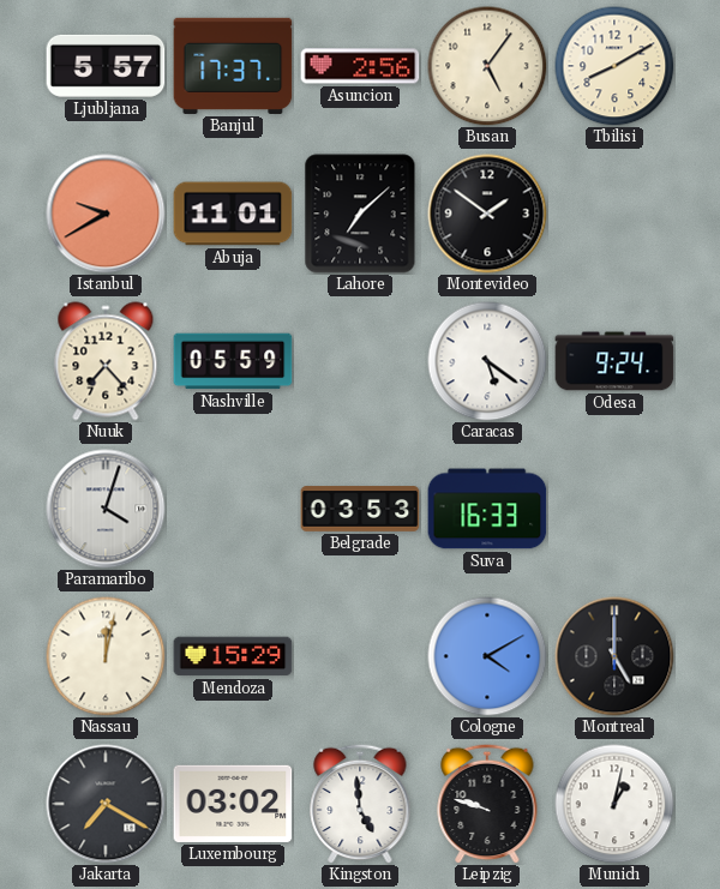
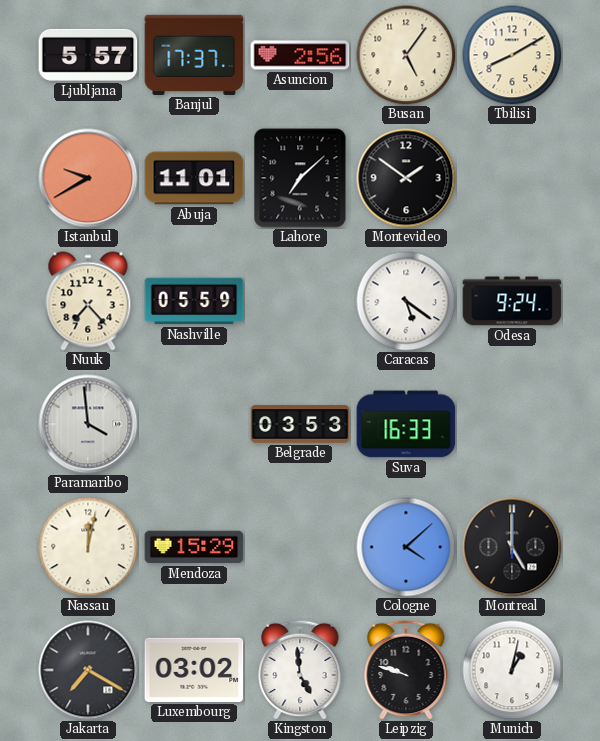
Paramaribo: 4:03 -> 3:59
Cologne: 4:10 -> 4:08
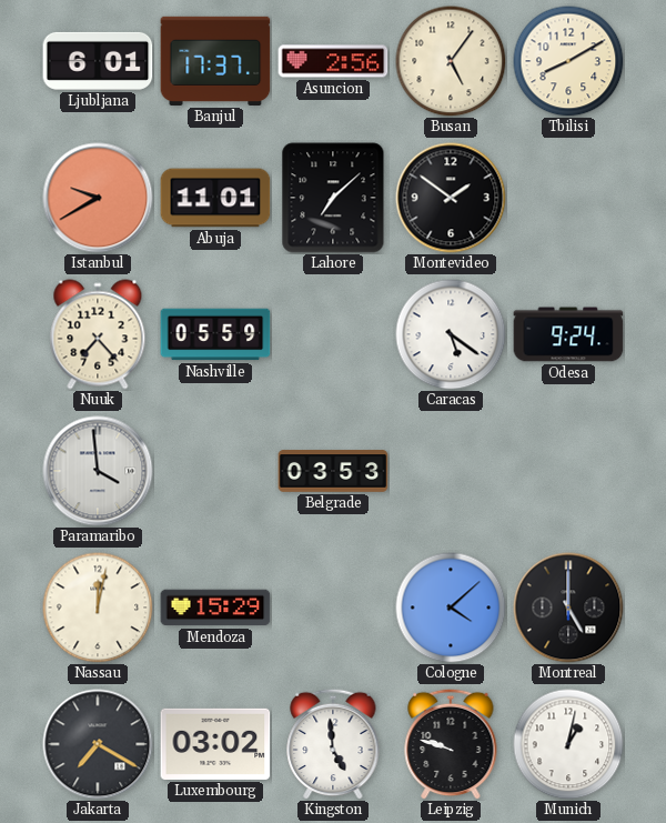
Ljubljana: 5:57 -> 6:01
Suva: 16:33 -> none
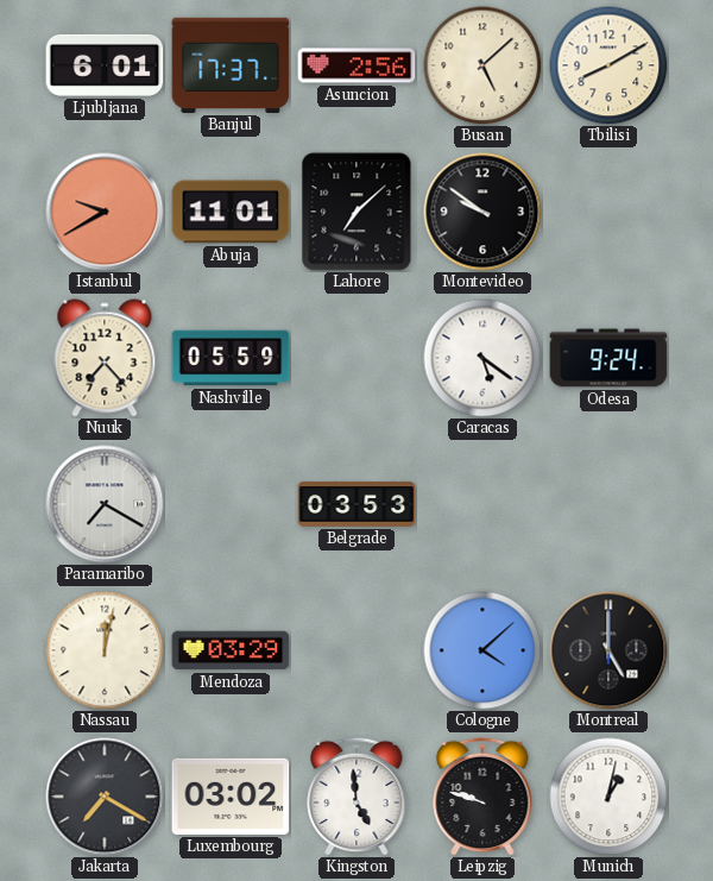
Busan: 5:06 -> 5:08
Montevideo: 1:51 -> 9:51
Paramaribo: 3:59 -> 7:20
Mendoza: 15:29 -> 03:29
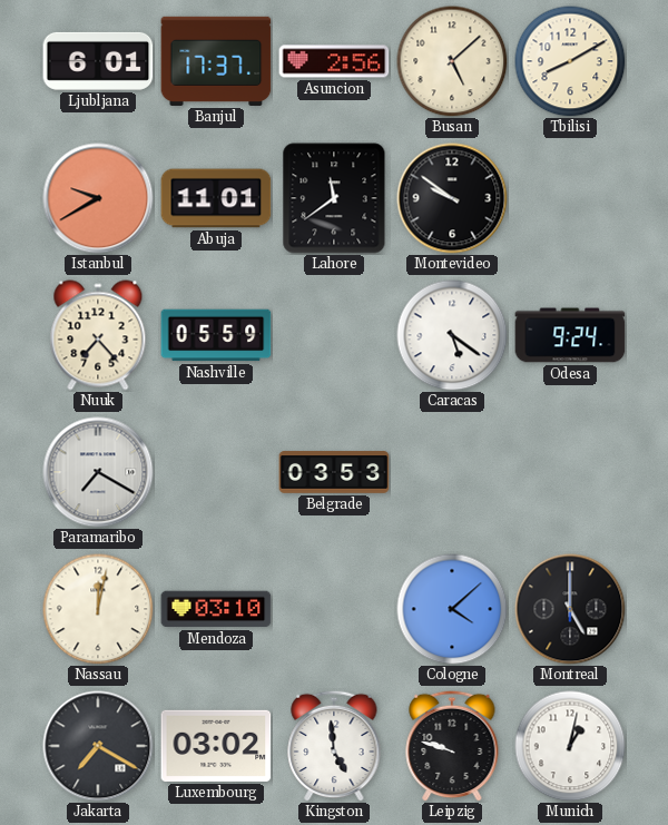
Lahore: 7:08 -> 11:39
Mendoza: 03:29 -> 03:10
